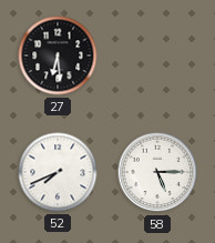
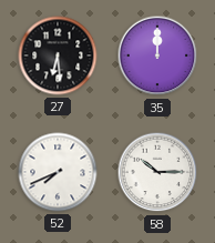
35: none -> 12:00
58: 5:15 -> 10:15
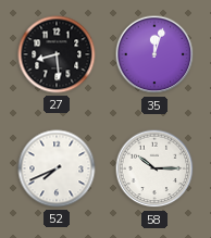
27: 6:29 -> 8:29
35: 12:00 -> 12:03
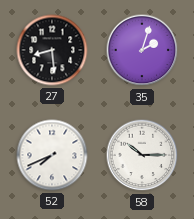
35: 12:03 -> 2:03
